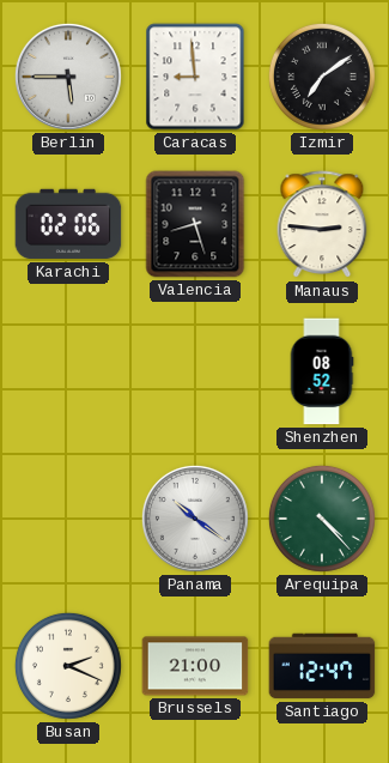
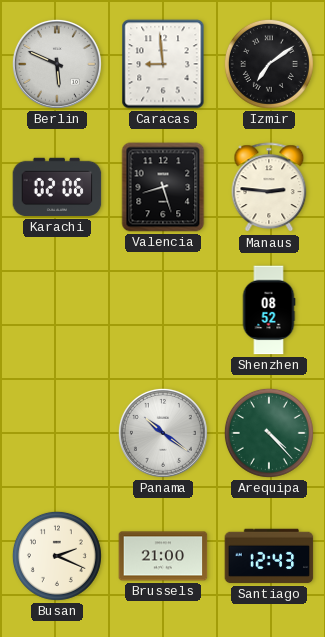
Berlin: 5:45 -> 5:49
Santiago: 12:47 -> 12:43
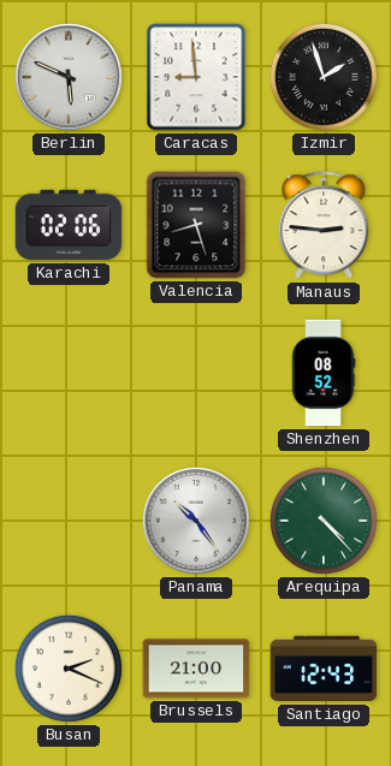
Izmir: 7:09 -> 1:57
Panama: 10:21 -> 10:24
